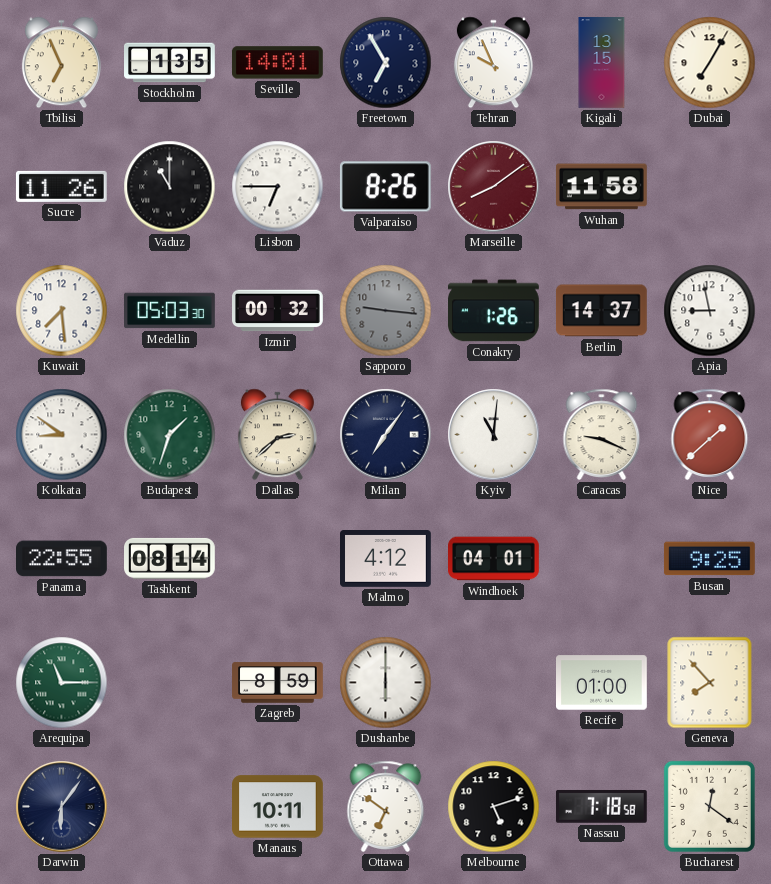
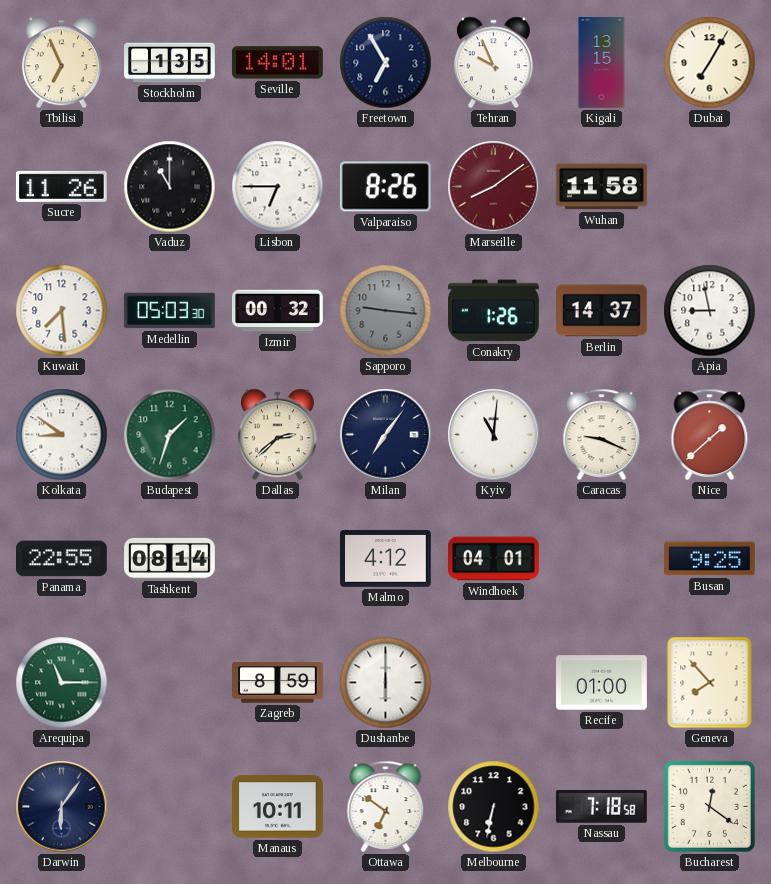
Melbourne: 5:12 -> 6:32
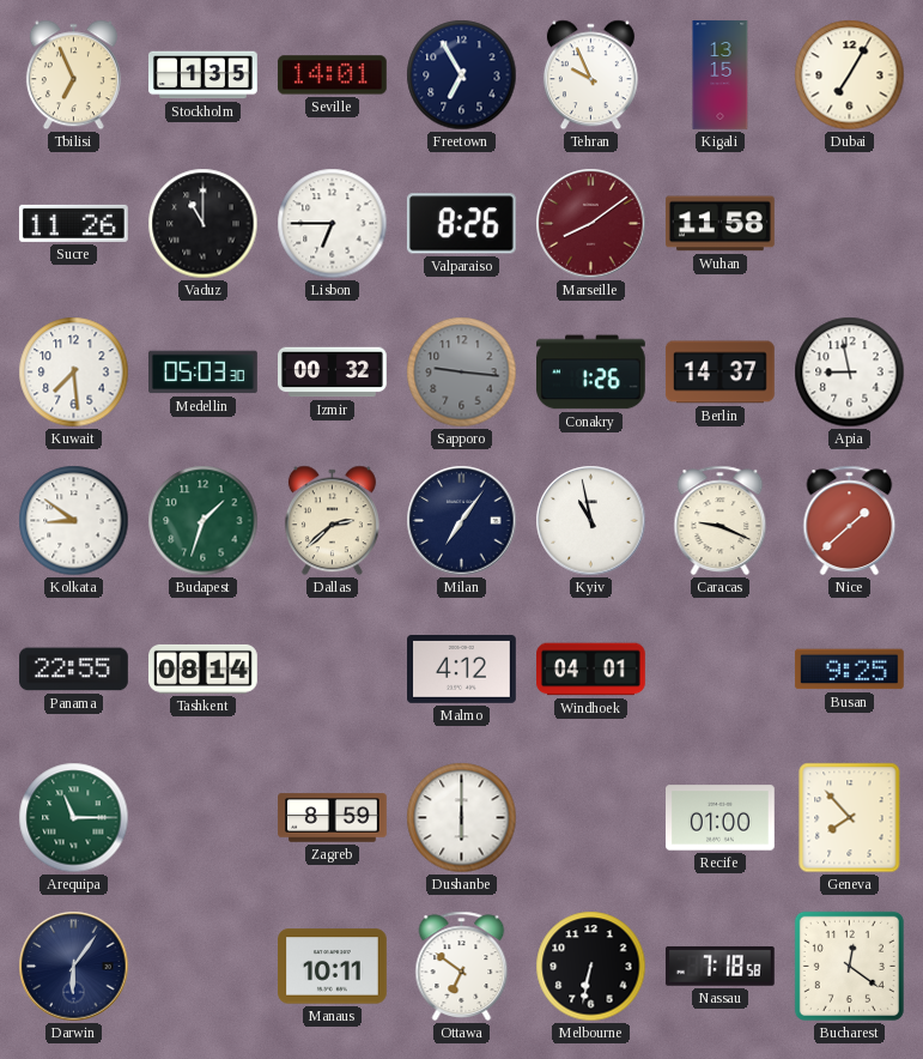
Kyiv: 11:01 -> 10:58
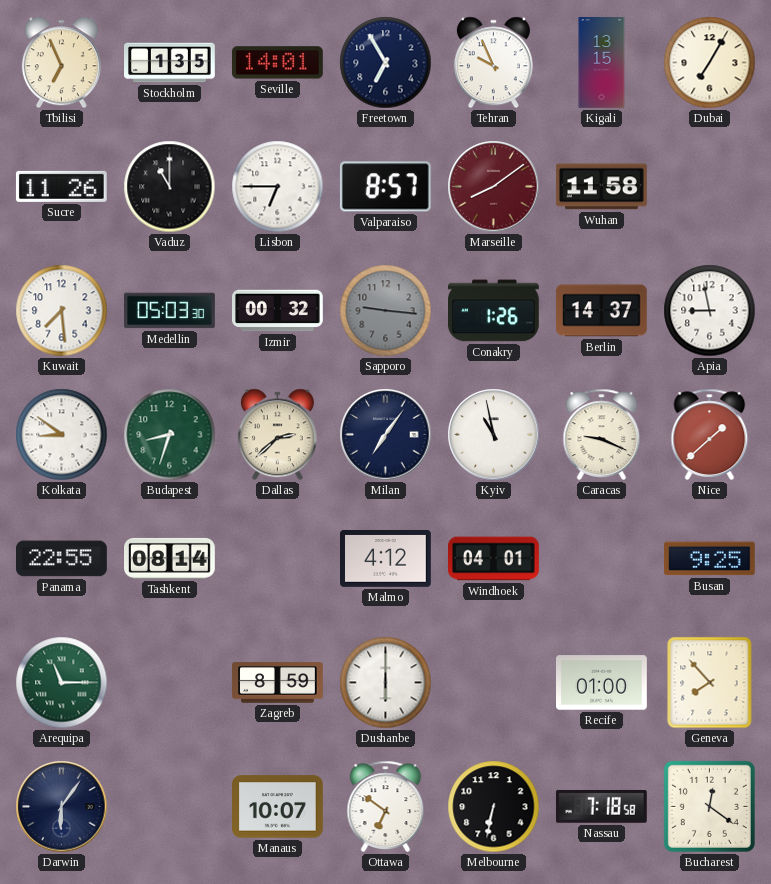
Valparaiso: 8:26 -> 8:57
Budapest: 1:33 -> 8:33
Manaus: 10:11 -> 10:07
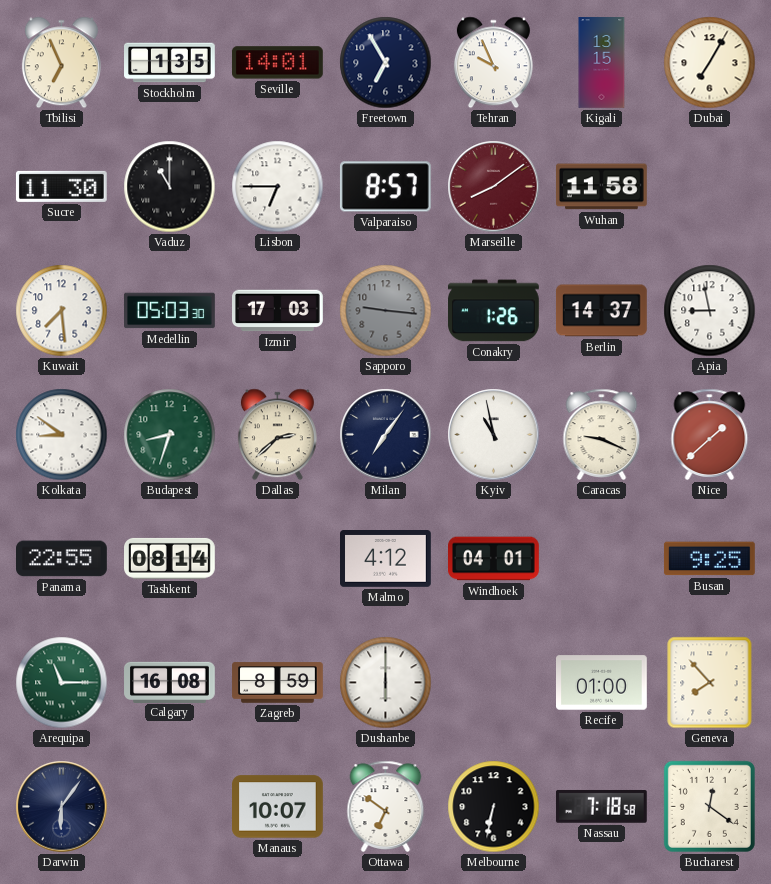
Sucre: 11:26 -> 11:30
Izmir: 00:32 -> 17:03
Calgary: none -> 16:08
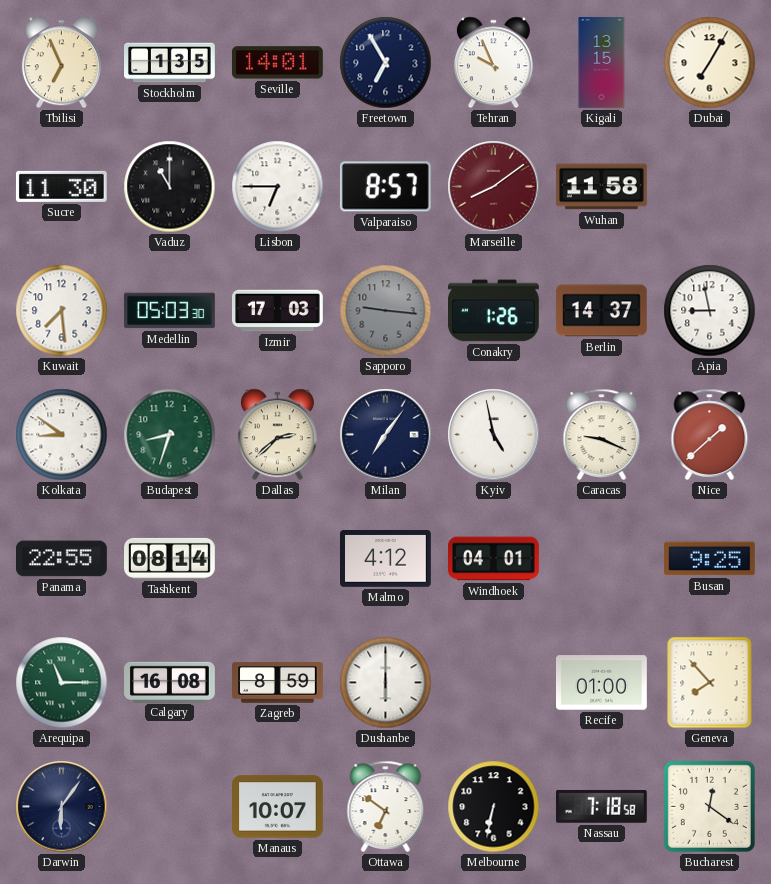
Kyiv: 10:58 -> 4:58
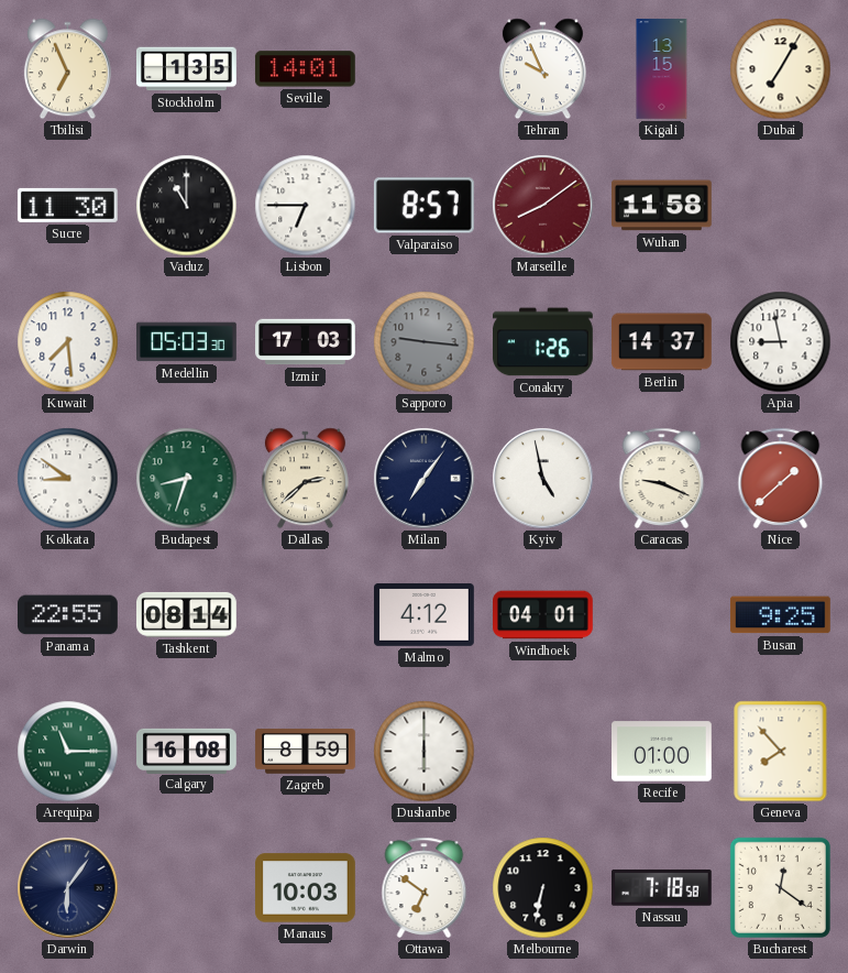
Freetown: 6:55 -> none
Manaus: 10:07 -> 10:03
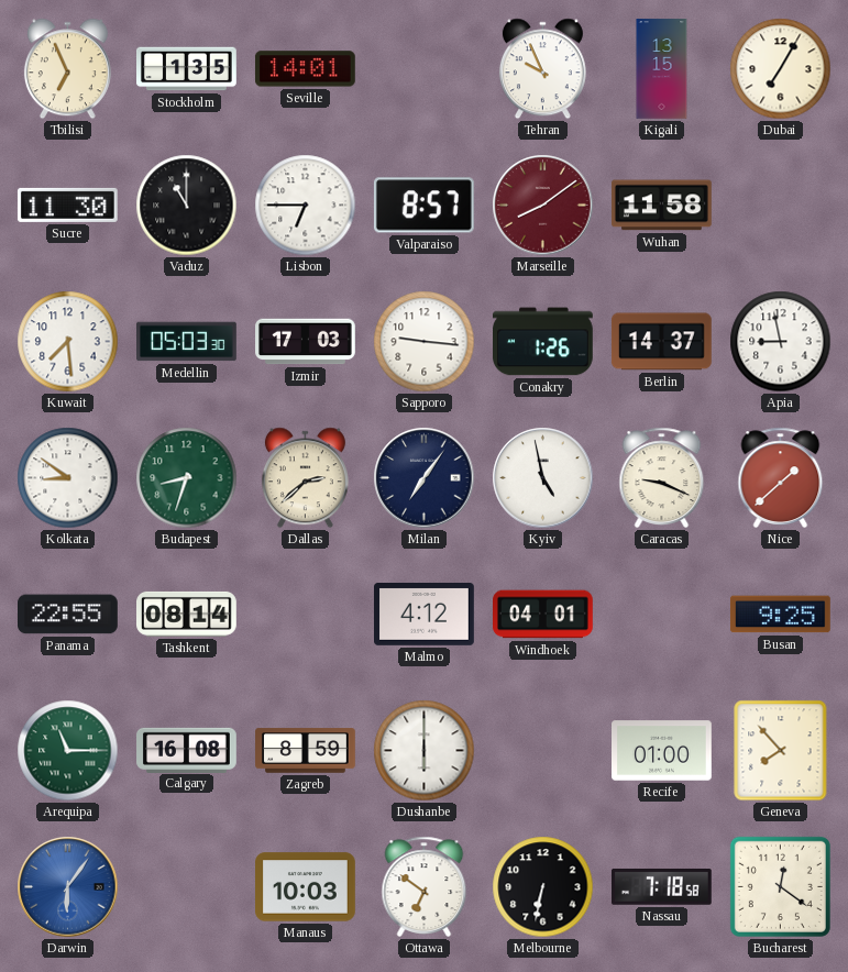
Sapporo dial: grey -> white
Darwin dial: navy -> blue
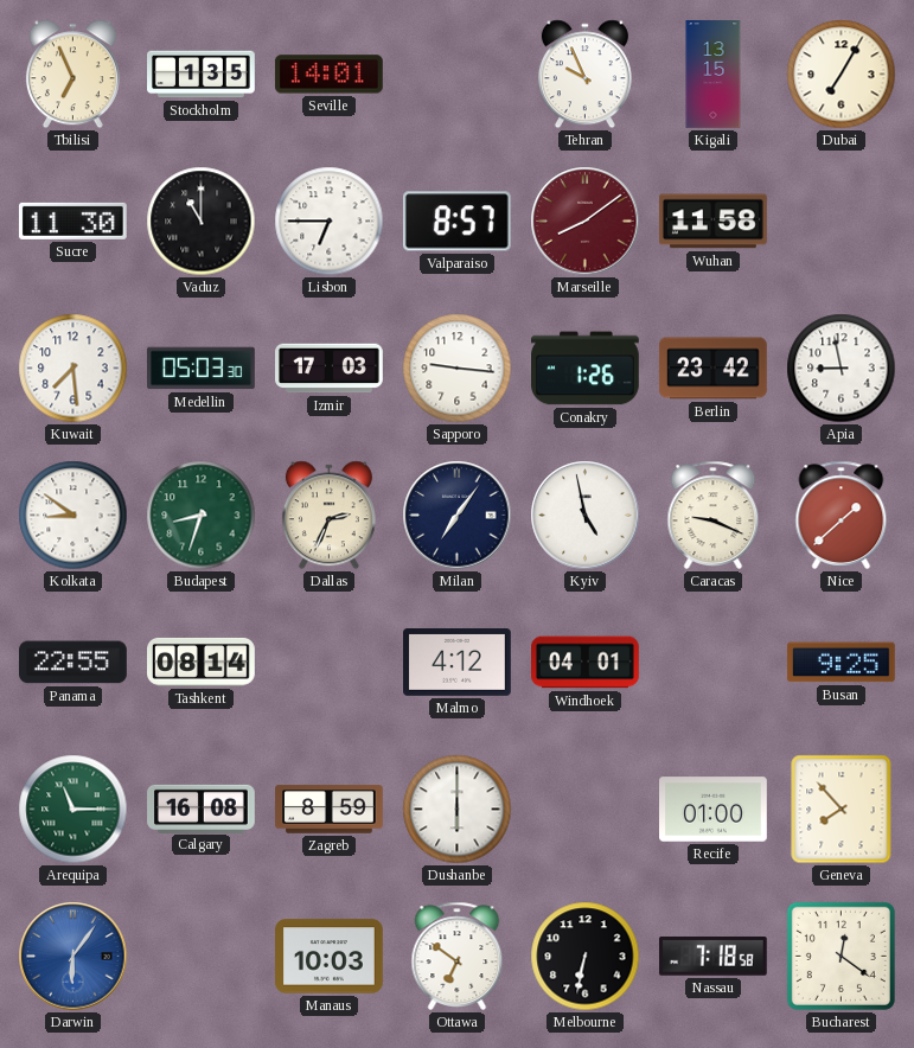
Berlin: 14:37 -> 23:42
Dallas: 2:38 -> 2:34
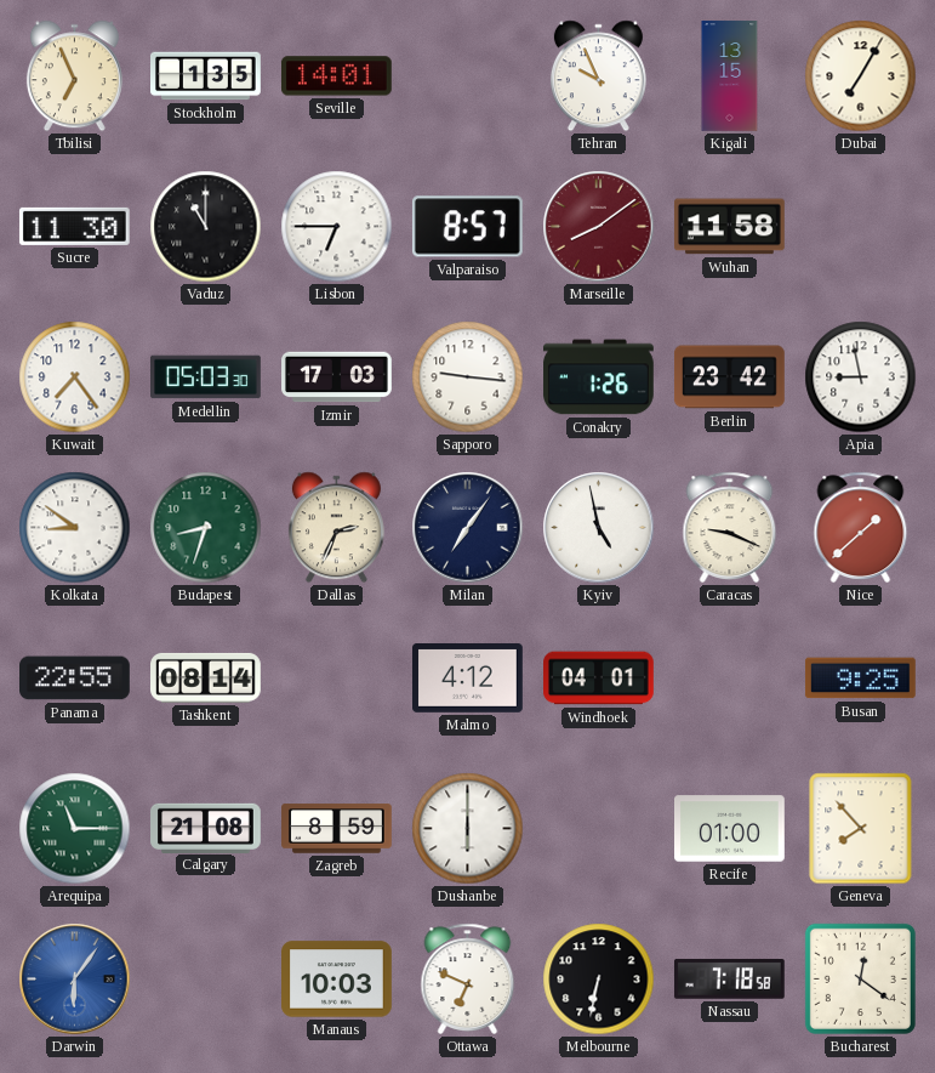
Kuwait: 7:29 -> 7:24
Calgary: 16:08 -> 21:08
Ottawa: 6:51 -> 6:49
